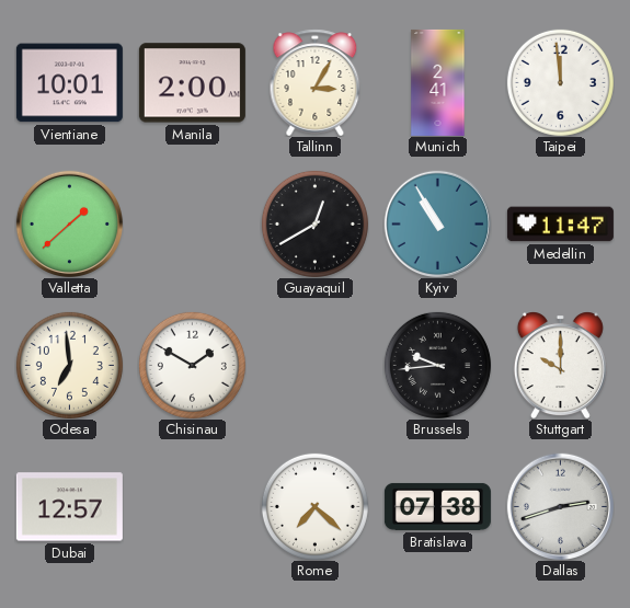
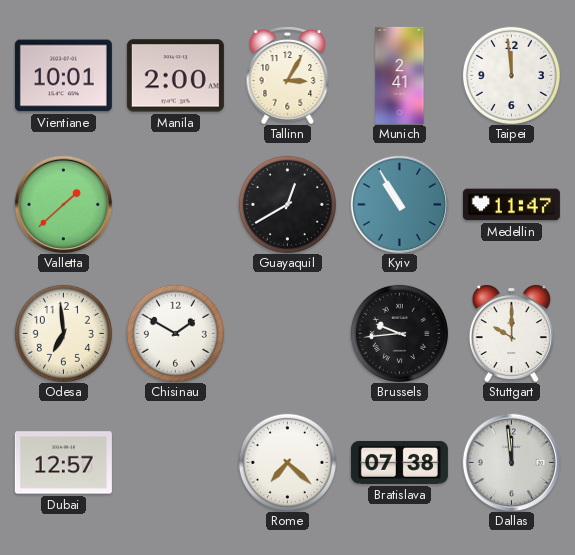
Dallas: 2:42 -> 11:59
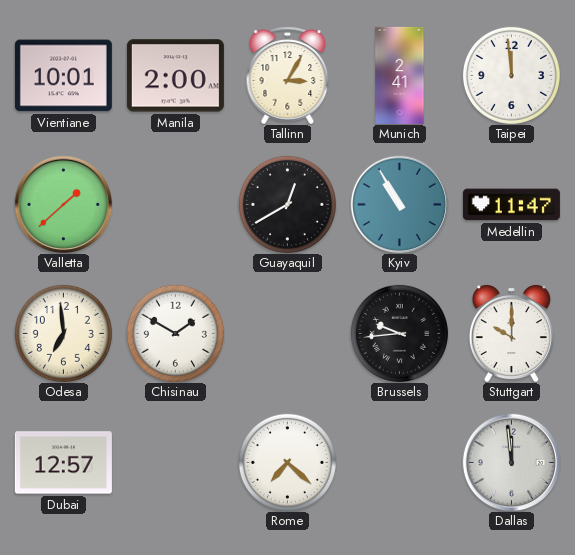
Bratislava: 07:38 -> none
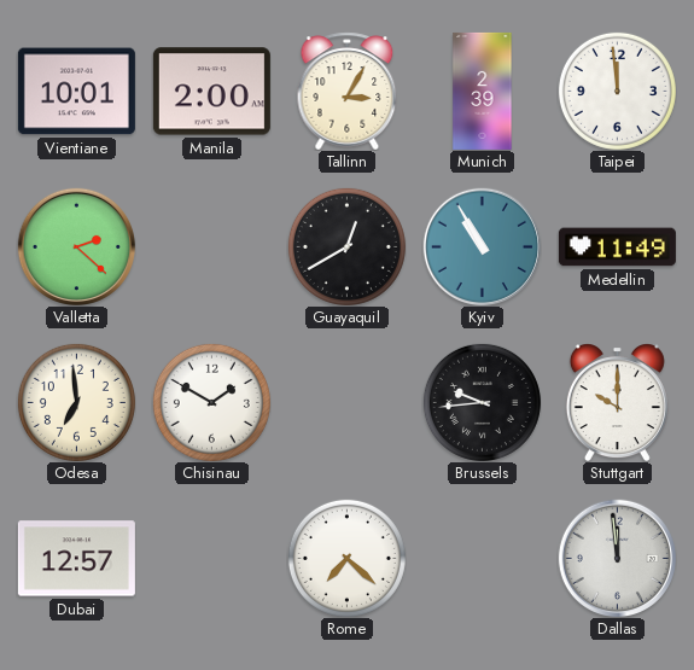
Munich: 2:41 -> 2:39
Valletta: 1:38 -> 2:22
Medellin: 11:47 -> 11:49
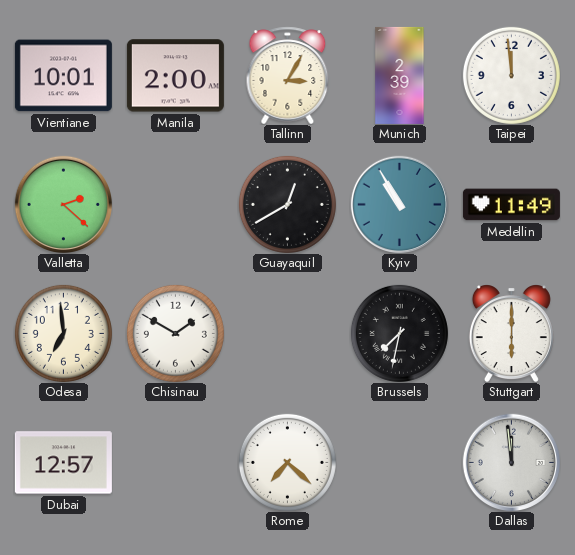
Brussels: 9:44 -> 7:32
Stuttgart: 10:00 -> 6:00
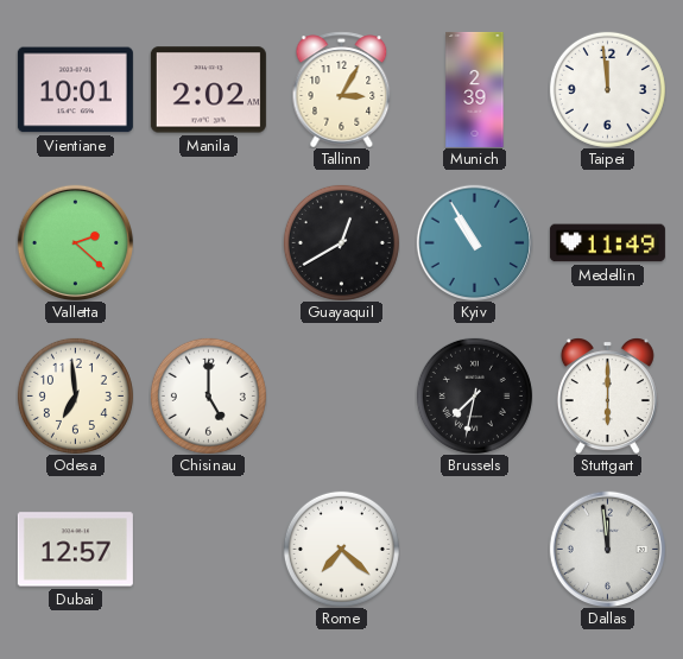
Manila: 2:00 -> 2:02
Chisinau: 1:50 -> 5:00
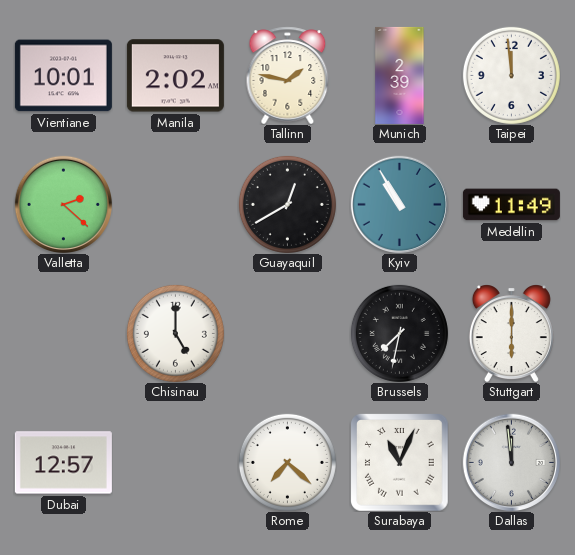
Tallinn: 3:05 -> 1:47
Odesa: 6:59 -> none
Surabaya: none -> 11:04
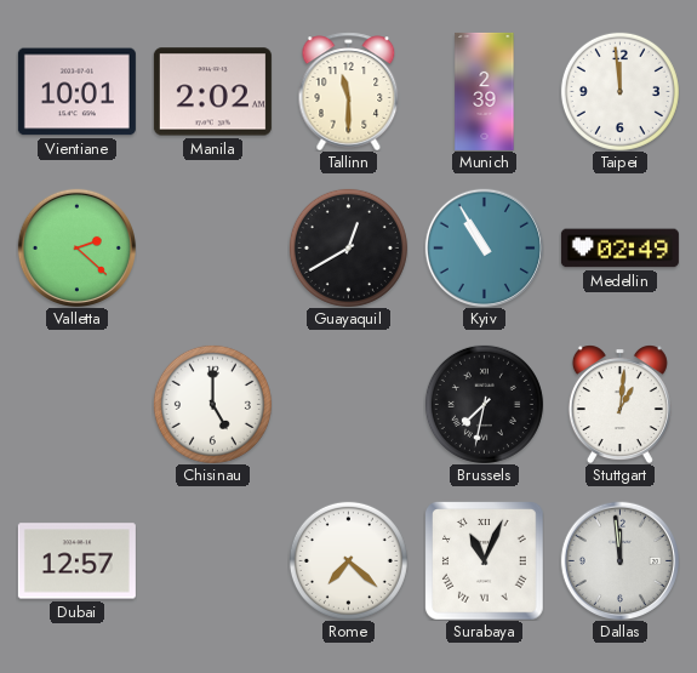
Tallinn: 1:47 -> 11:30
Medellin: 11:49 -> 02:49
Stuttgart: 6:00 -> 1:01
